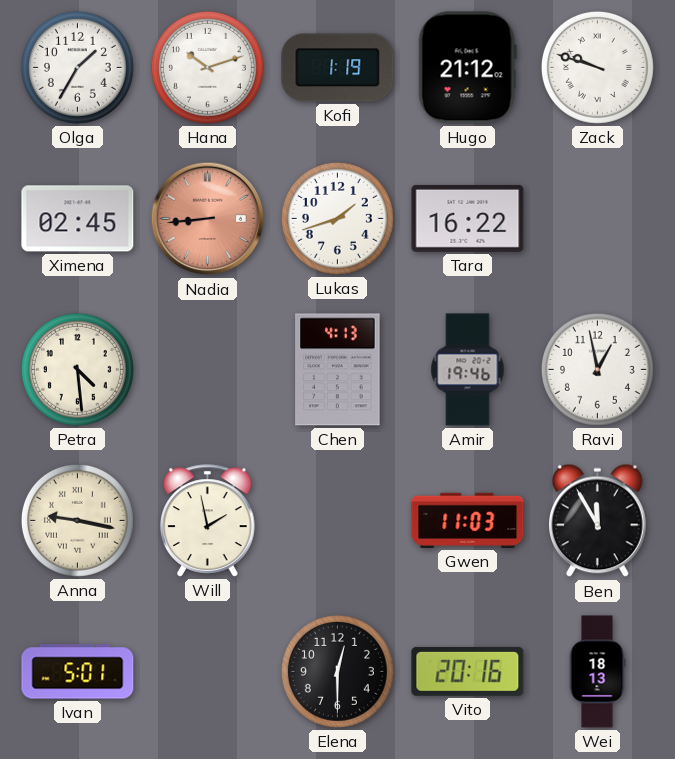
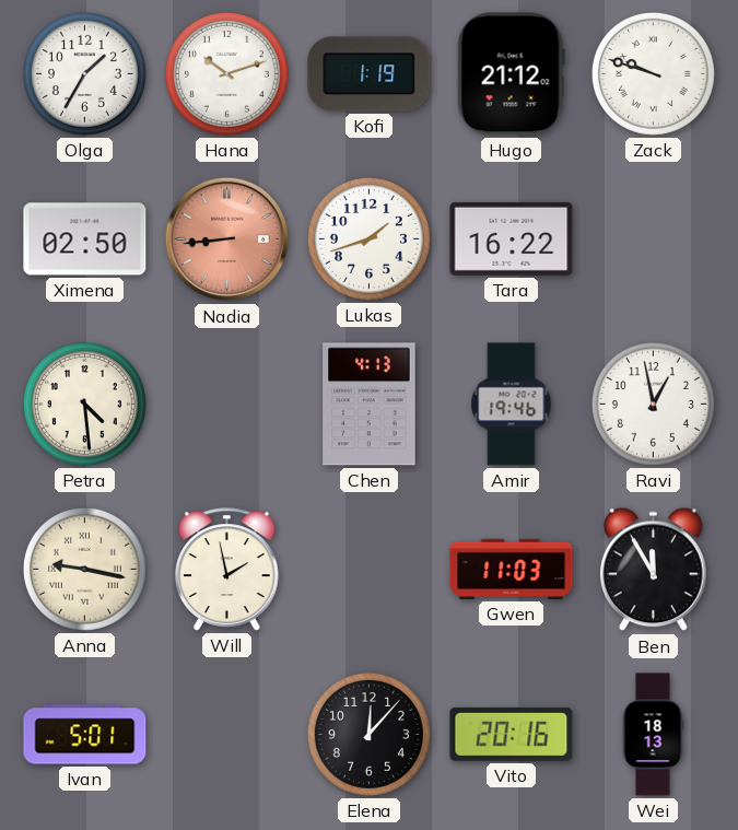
Ximena: 02:45 -> 02:50
Elena: 12:30 -> 12:07
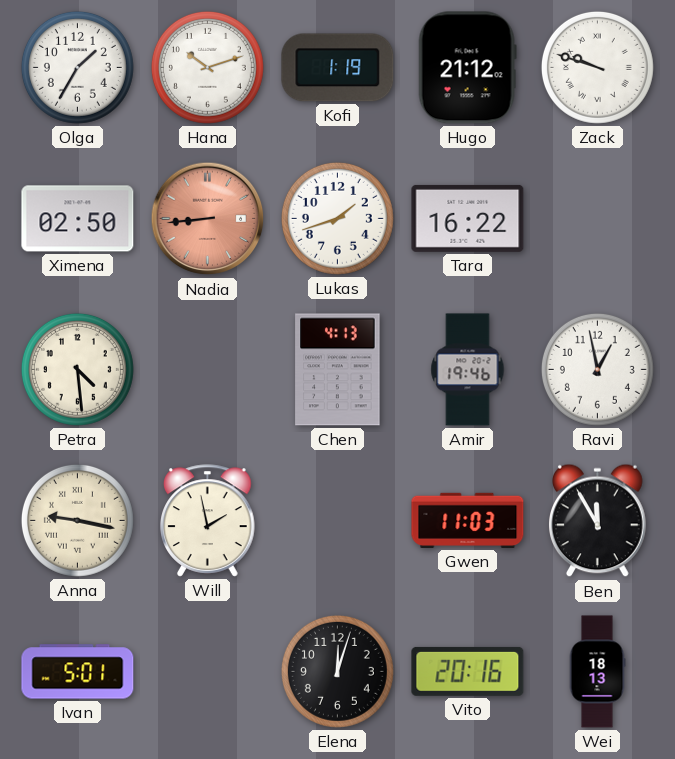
Elena: 12:07 -> 12:03
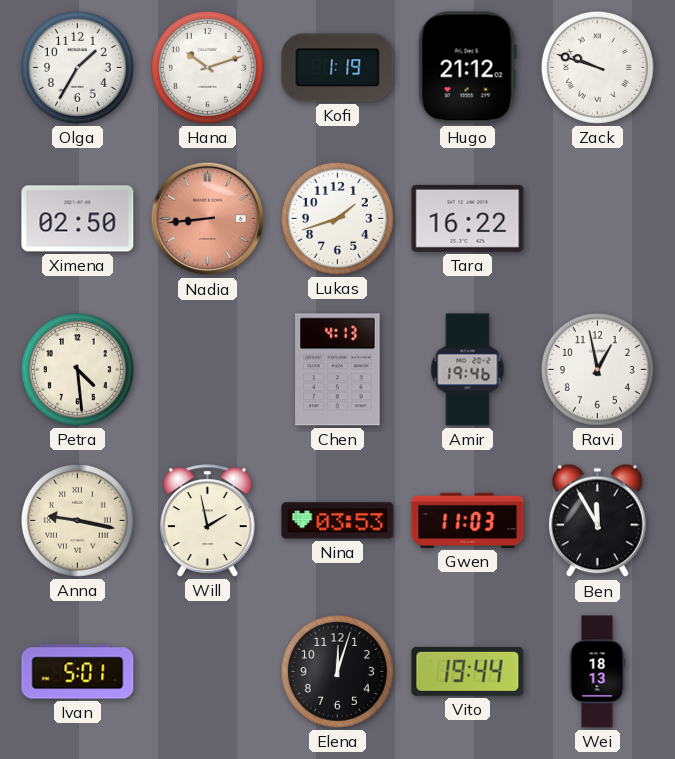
Nina: none -> 03:53
Vito: 20:16 -> 19:44
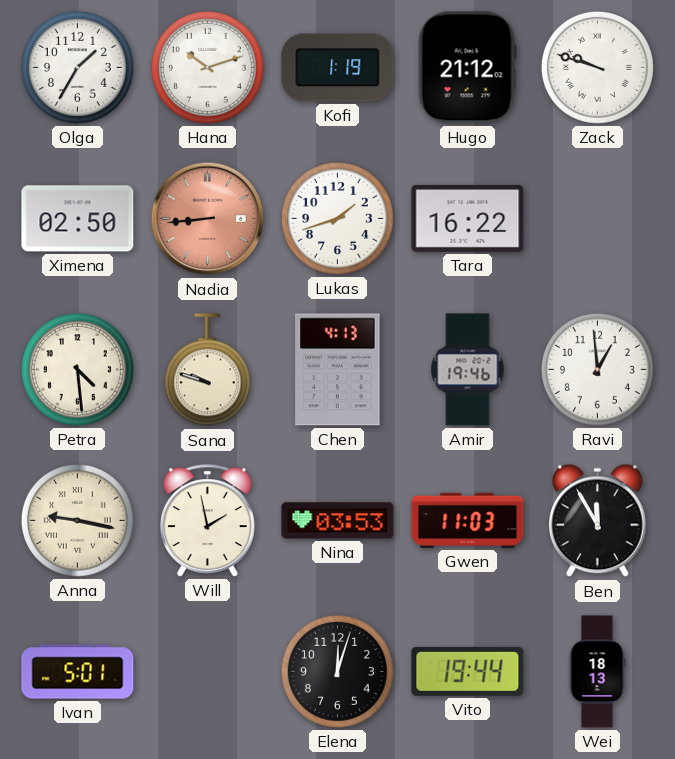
Sana: none -> 9:48
Ravi: 12:58 -> 12:59
